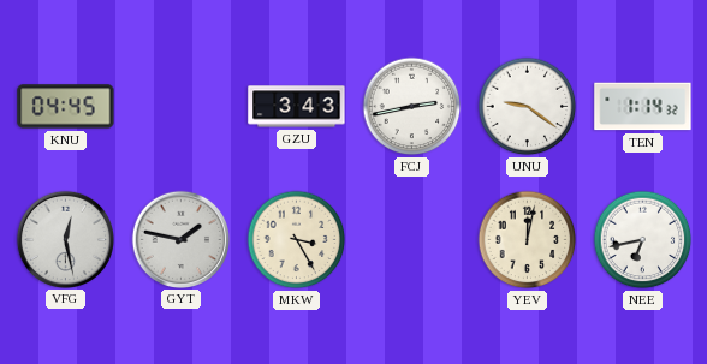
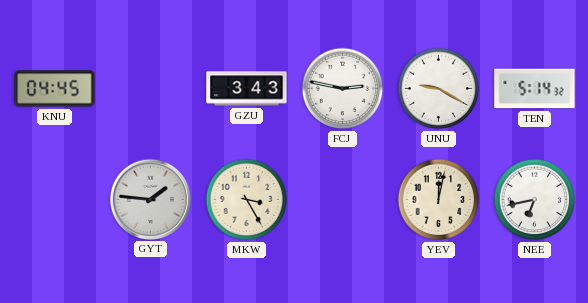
FCJ: 2:43 -> 2:47
UNU: 9:21 -> 9:20
TEN: 1:14 -> 5:14
VFG: 12:28 -> none
GYT: 1:47 -> 1:46
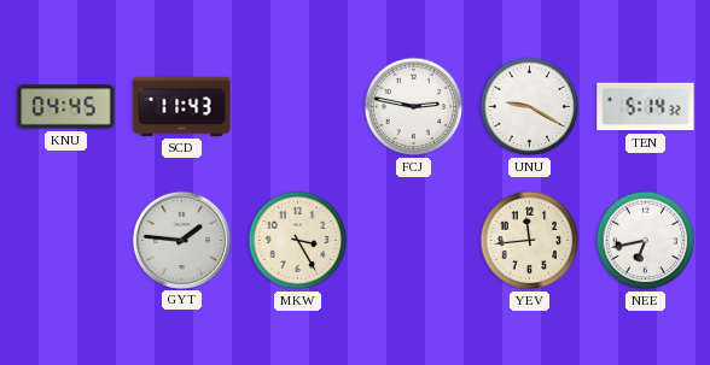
SCD: none -> 11:43
GZU: 3:43 -> none
YEV: 12:02 -> 11:44
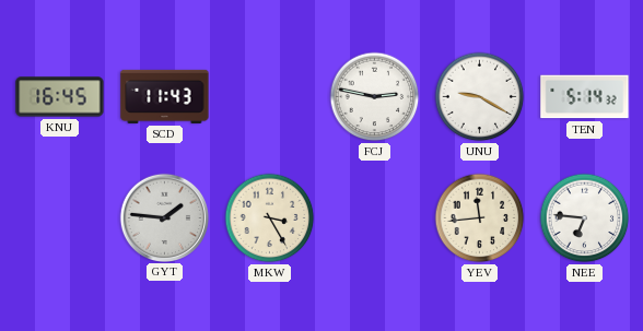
KNU: 04:45 -> 16:45
NEE: 6:43 -> 6:46
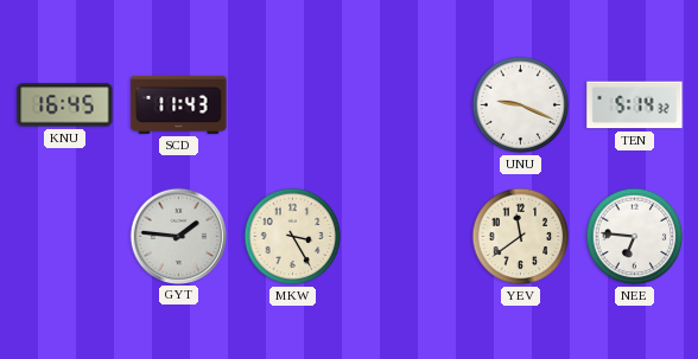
FCJ: 2:47 -> none
UNU: 9:20 -> 9:19
YEV: 11:44 -> 11:39
